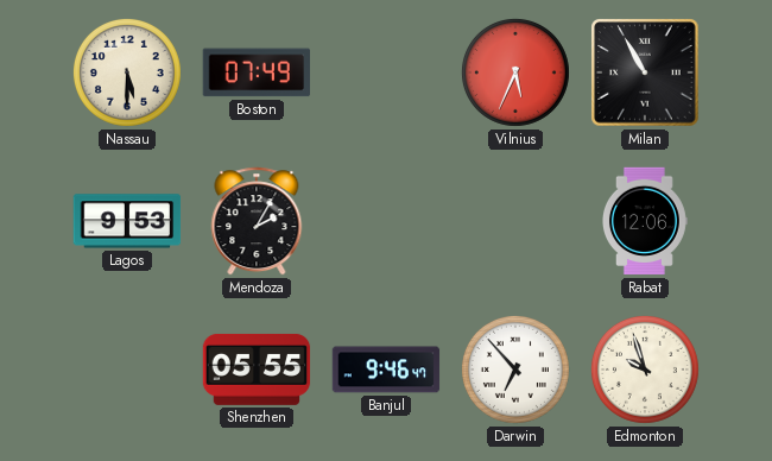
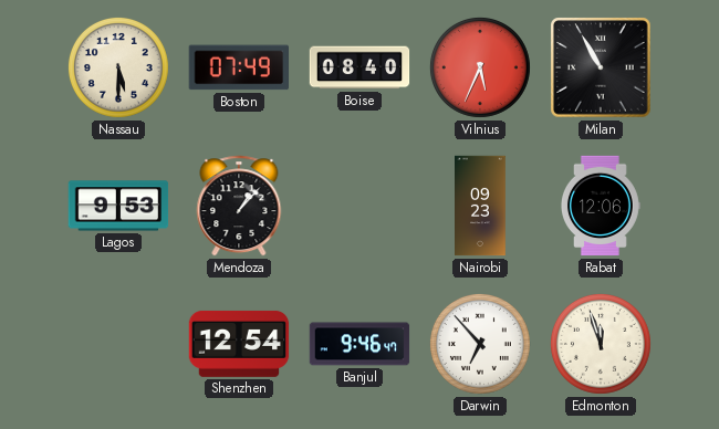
Boise: none -> 08:40
Mendoza: 2:05 -> 1:07
Nairobi: none -> 09:23
Shenzhen: 05:55 -> 12:54
Edmonton: 9:57 -> 11:57
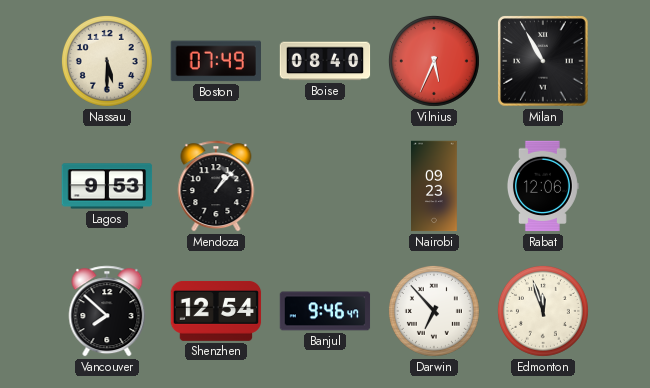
Vancouver: none -> 7:52
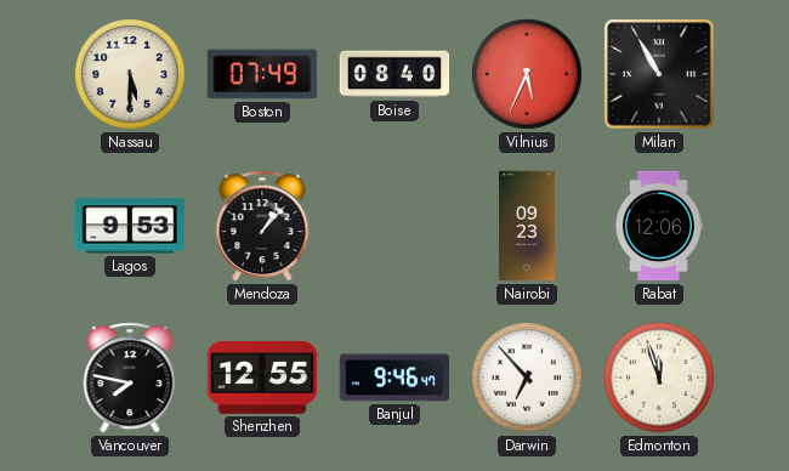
Vancouver: 7:52 -> 7:47
Shenzhen: 12:54 -> 12:55
